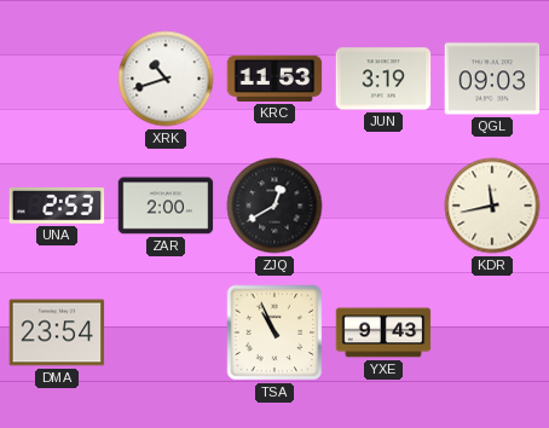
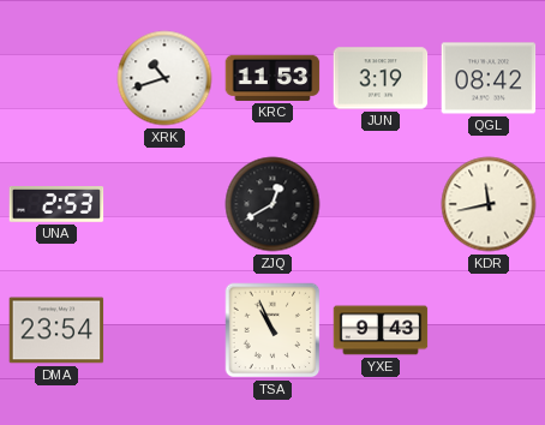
QGL: 09:03 -> 08:42
ZAR: 2:00 -> none
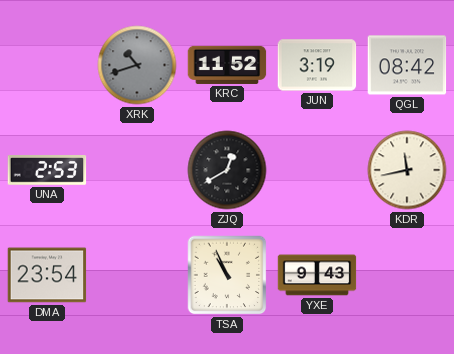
XRK dial: white -> grey
KRC: 11:53 -> 11:52
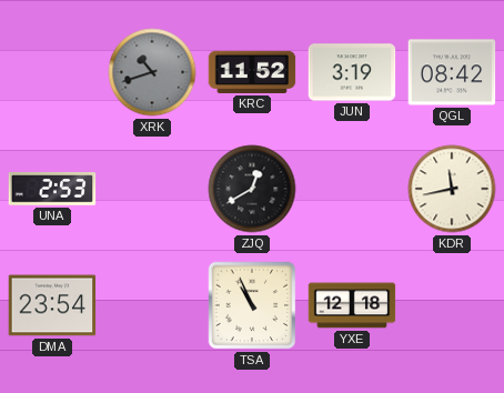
YXE: 9:43 -> 12:18
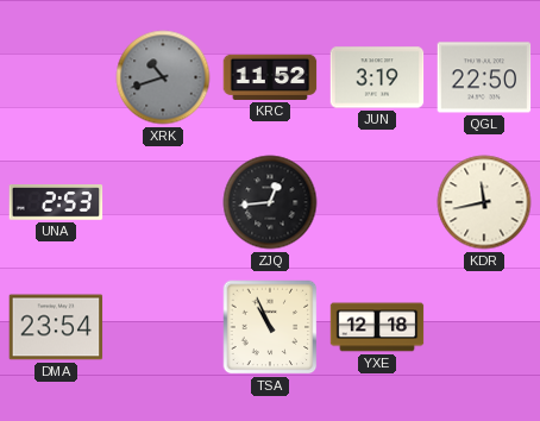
QGL: 08:42 -> 22:50
ZJQ: 12:40 -> 12:44
